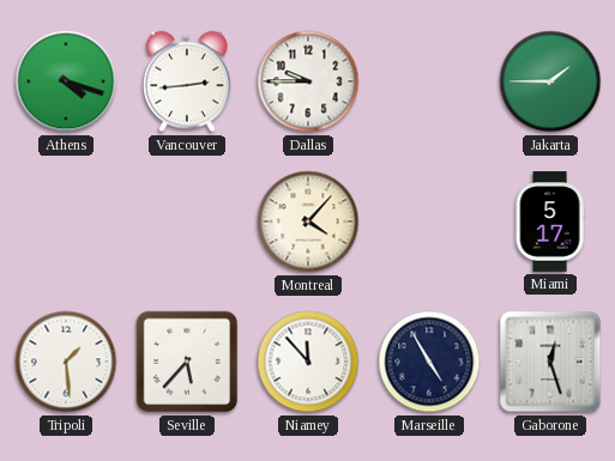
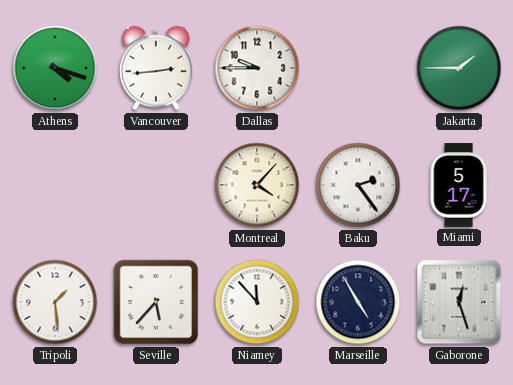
Baku: none -> 2:24
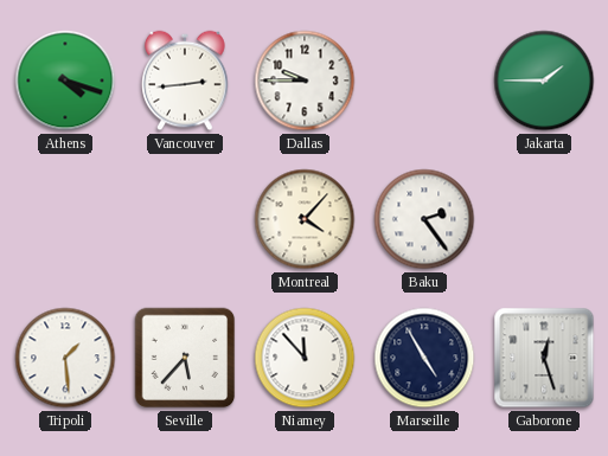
Miami: 5:17 -> none
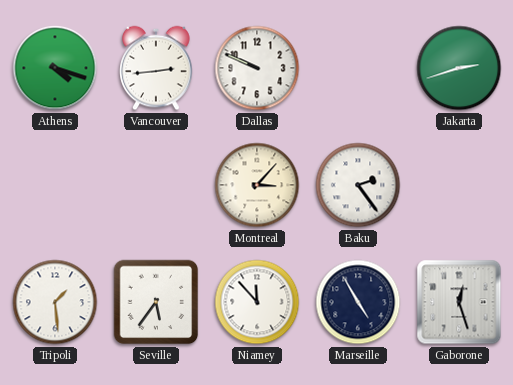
Dallas: 9:45 -> 9:49
Jakarta: 1:45 -> 2:42
Montreal: 4:07 -> 3:07
Seville: 5:37 -> 5:36
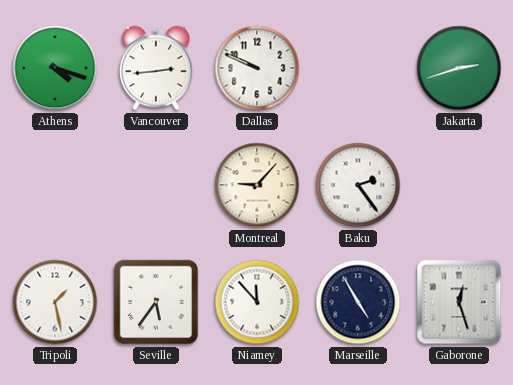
Montreal: 3:07 -> 9:07
Tripoli: 1:29 -> 1:28
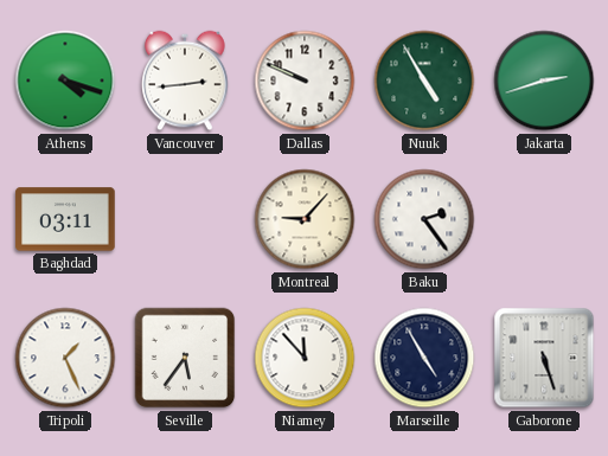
Nuuk: none -> 4:55
Baghdad: none -> 03:11
Tripoli: 1:28 -> 1:26
Gaborone: 12:27 -> 5:27
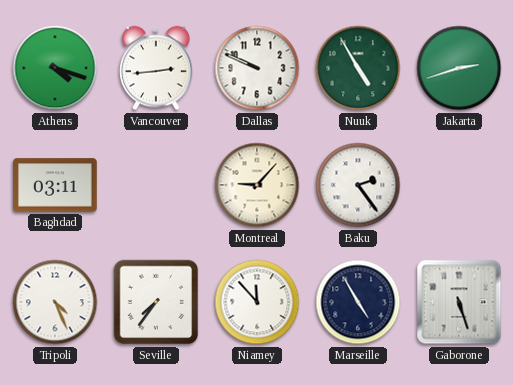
Tripoli: 1:26 -> 4:26
Seville: 5:36 -> 7:36
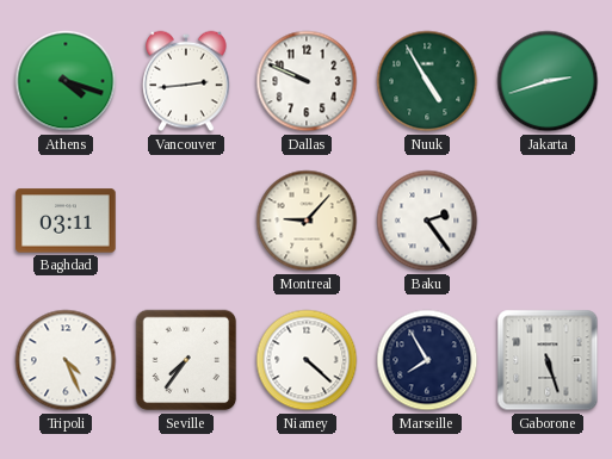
Niamey: 11:53 -> 4:22
Marseille: 4:55 -> 7:55
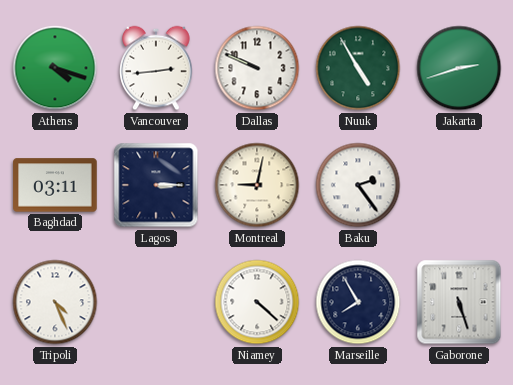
Lagos: none -> 3:15
Montreal: 9:07 -> 9:02
Seville: 7:36 -> none
